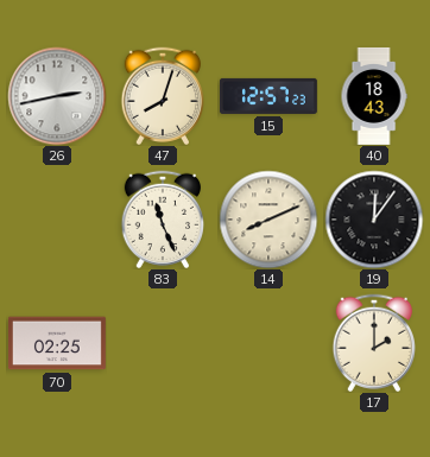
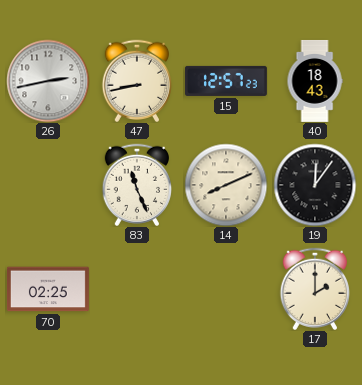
47: 8:03 -> 8:43
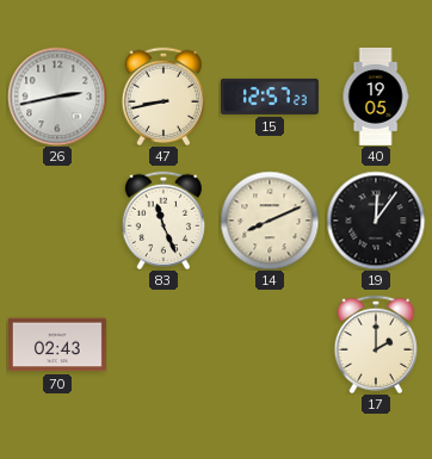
40: 18:43 -> 19:05
70: 02:25 -> 02:43
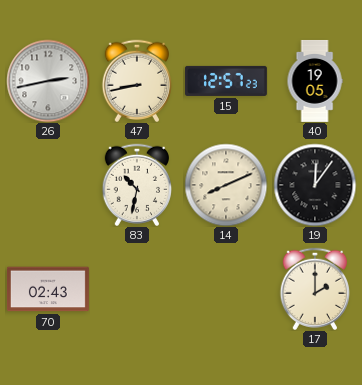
83: 11:26 -> 10:32
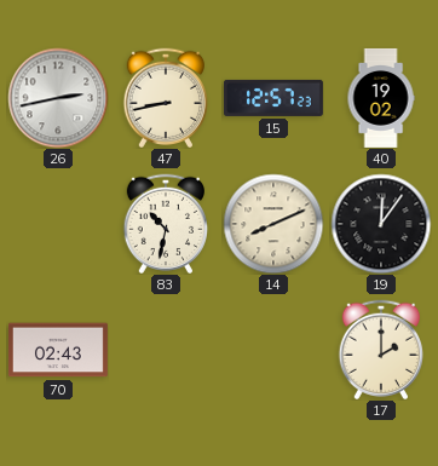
40: 19:05 -> 19:02
